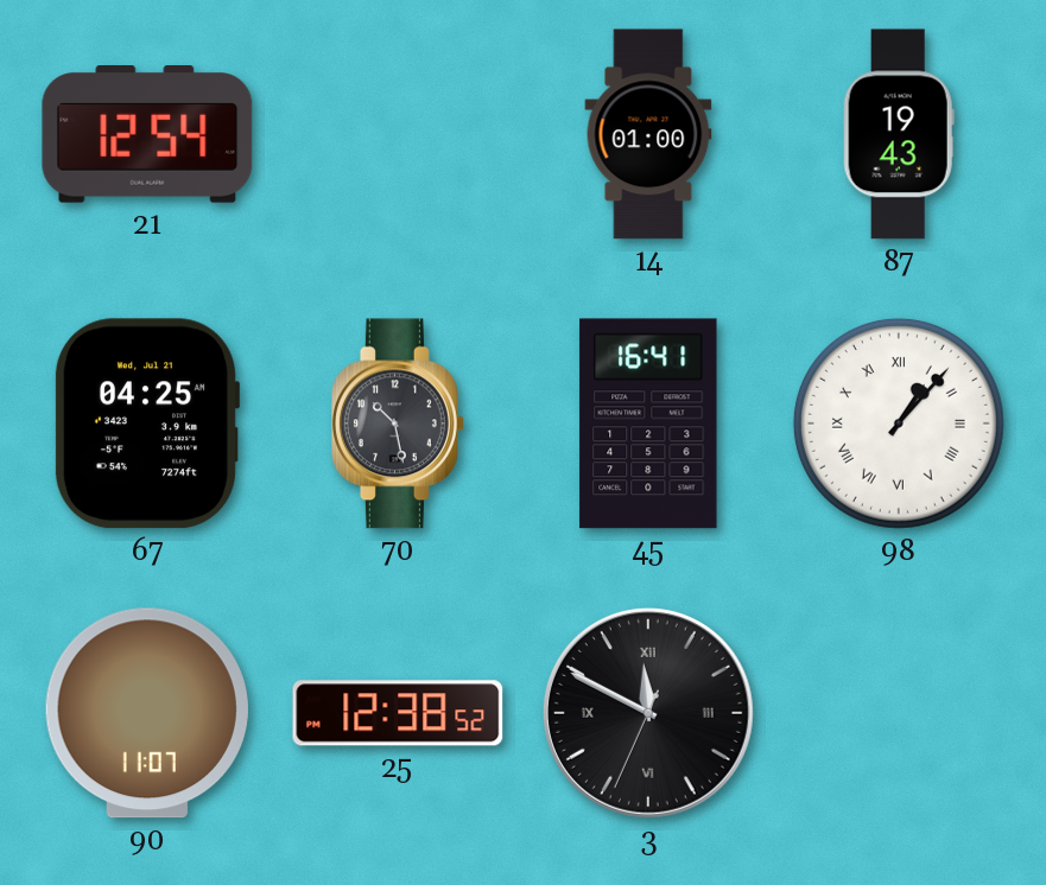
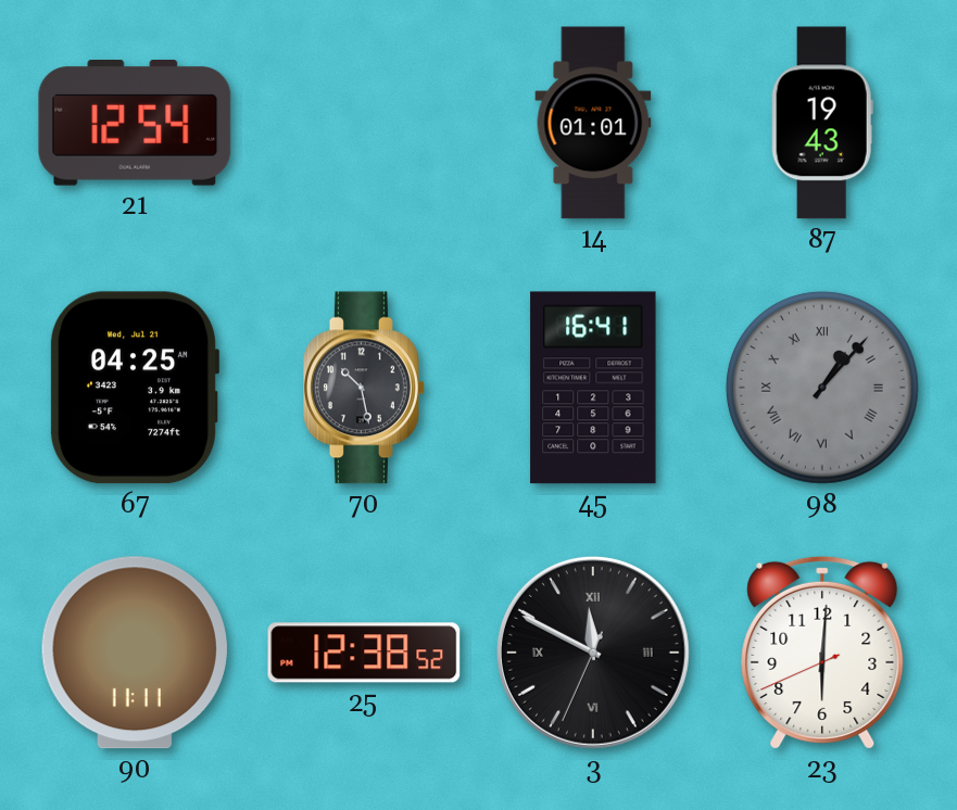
14: 01:00 -> 01:01
98 dial: white -> grey
90: 11:07 -> 11:11
23: none -> 6:00
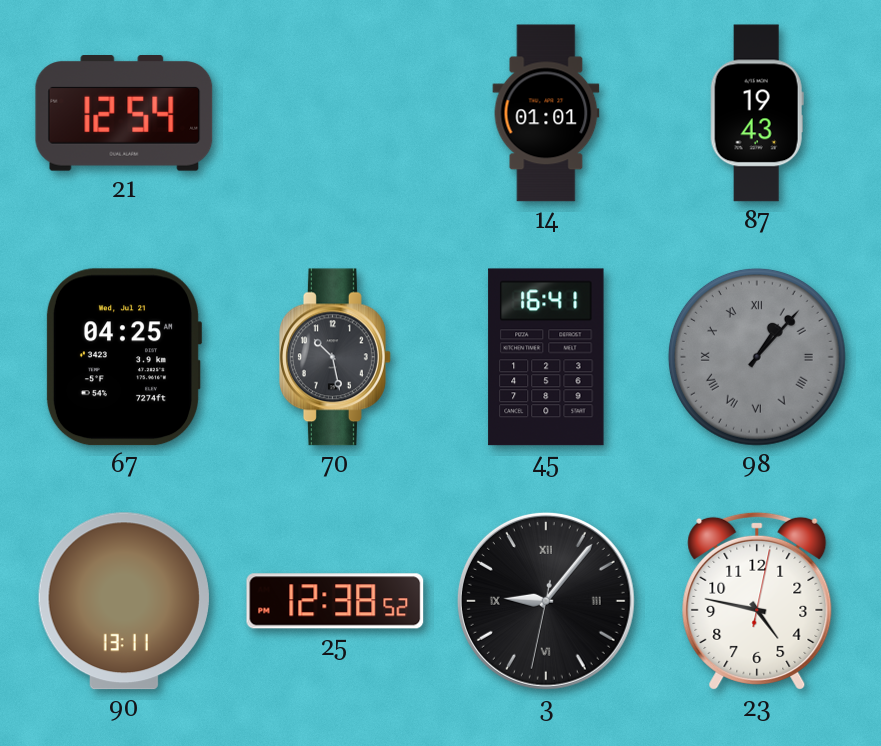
90: 11:11 -> 13:11
3: 11:49 -> 9:06
23: 6:00 -> 4:47
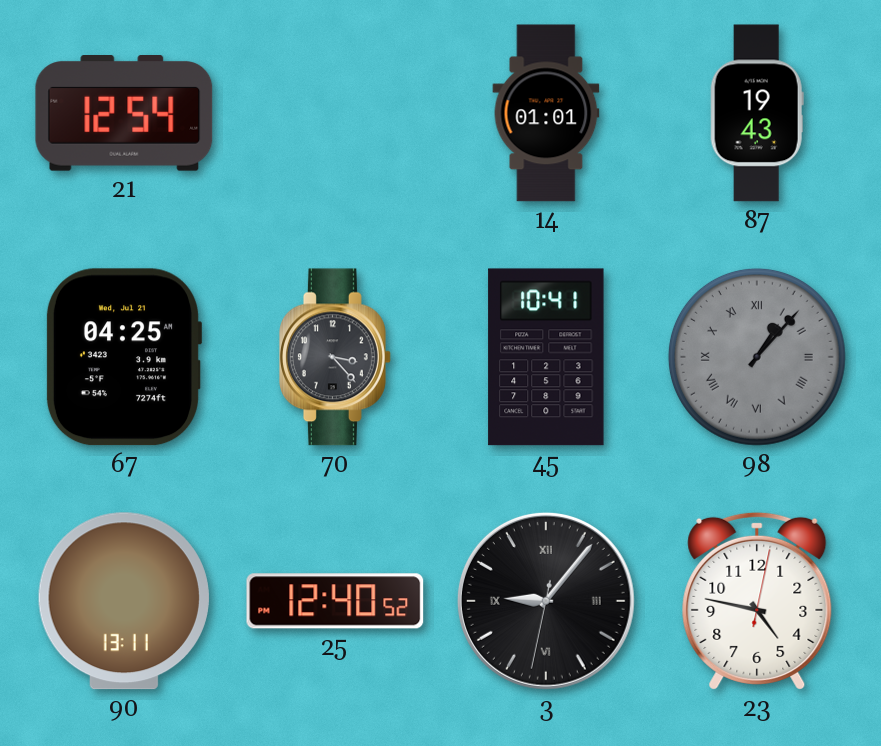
70: 10:28 -> 3:23
45: 16:41 -> 10:41
25: 12:38 -> 12:40
